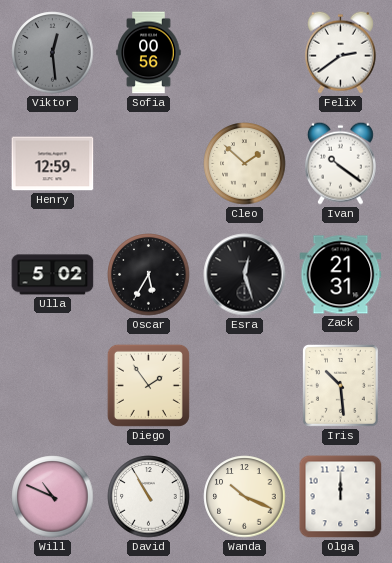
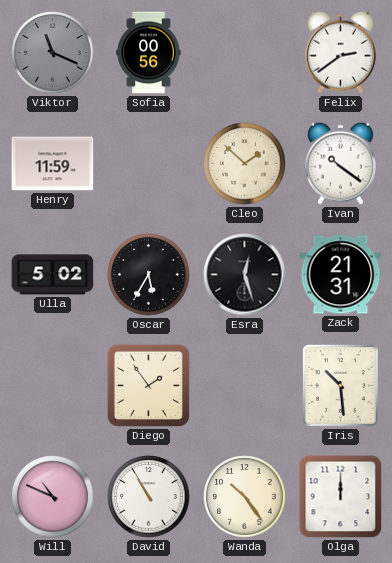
Viktor: 12:29 -> 11:19
Henry: 12:59 -> 11:59
Wanda: 10:19 -> 10:24
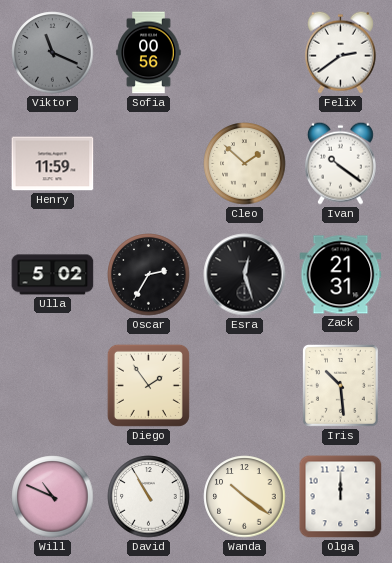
Oscar: 5:35 -> 2:35
Wanda: 10:24 -> 10:21
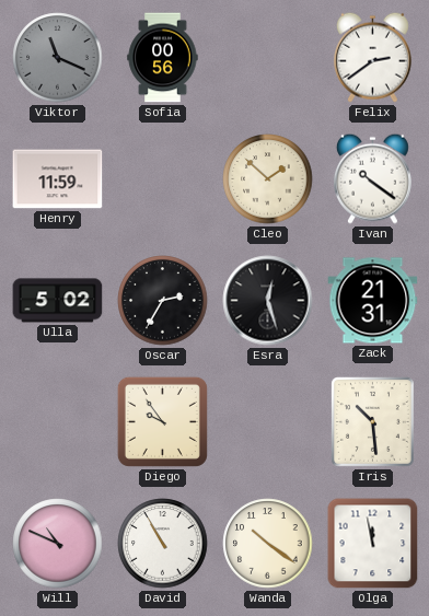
Diego: 1:54 -> 9:54
Olga: 12:00 -> 11:58
